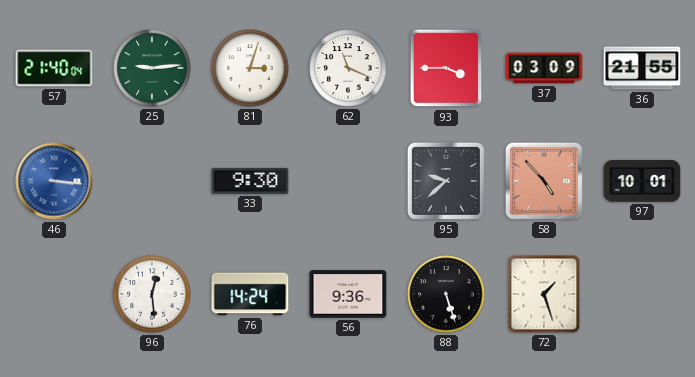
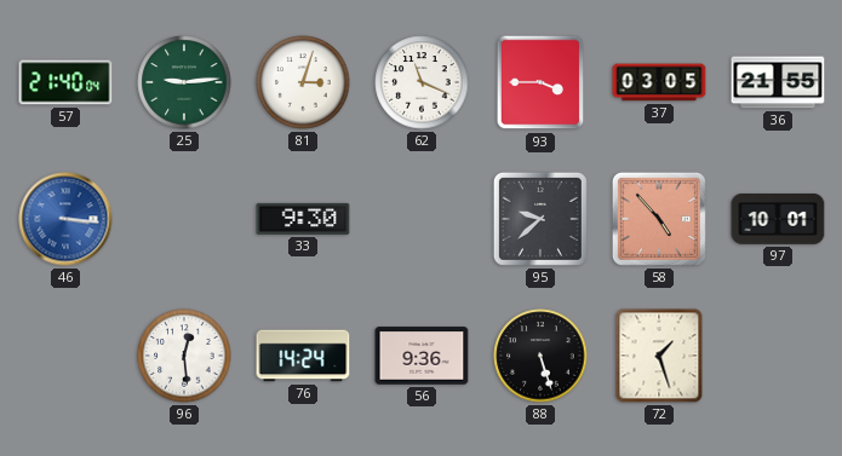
37: 03:09 -> 03:05
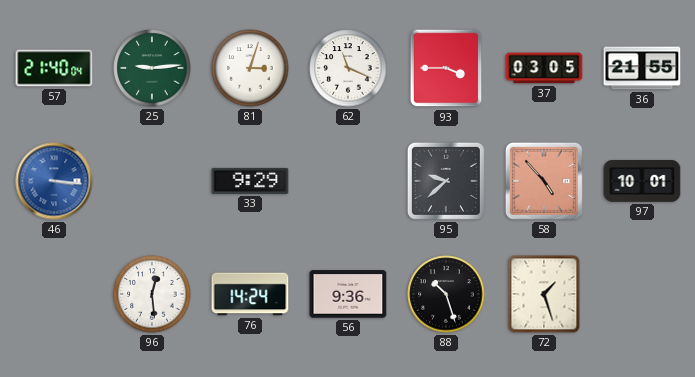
33: 9:30 -> 9:29
88: 5:27 -> 10:27
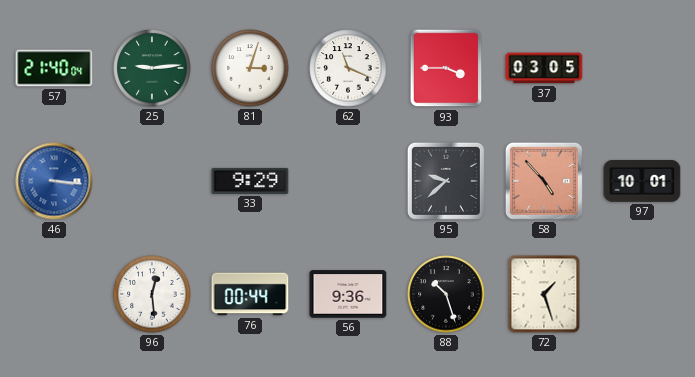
36: 21:55 -> none
76: 14:24 -> 00:44
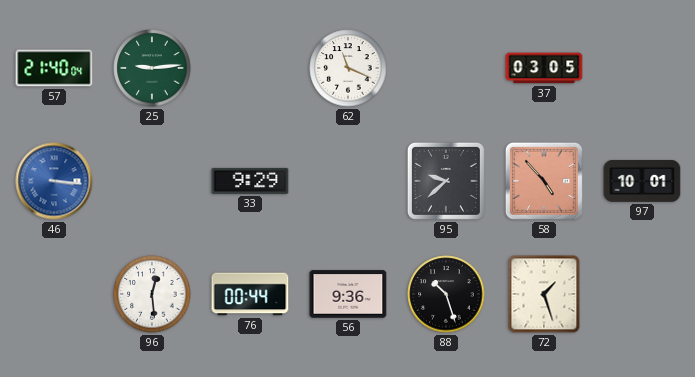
81: 3:03 -> none
93: 3:45 -> none
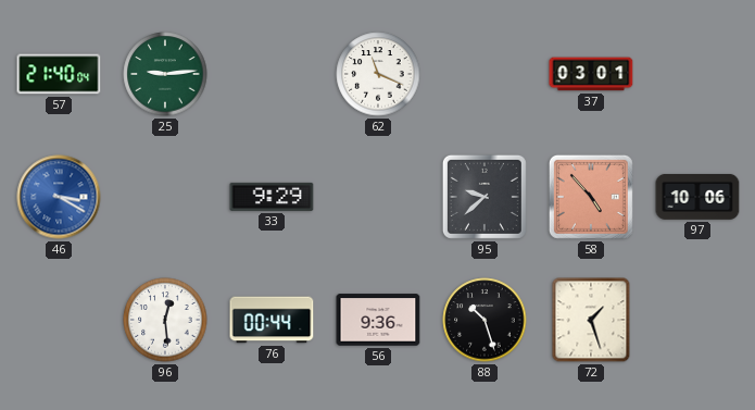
37: 03:05 -> 03:01
46: 3:16 -> 3:20
97: 10:01 -> 10:06
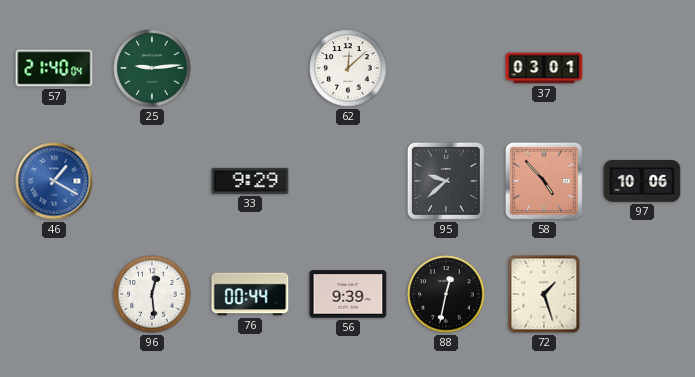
62: 11:19 -> 12:08
46: 3:20 -> 1:20
56: 9:36 -> 9:39
88: 10:27 -> 12:32
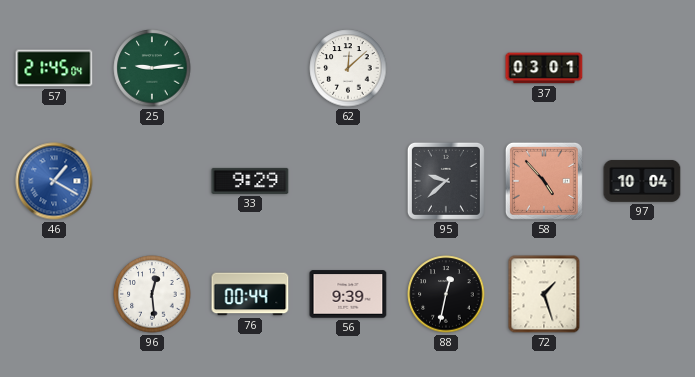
57: 21:40 -> 21:45
97: 10:06 -> 10:04
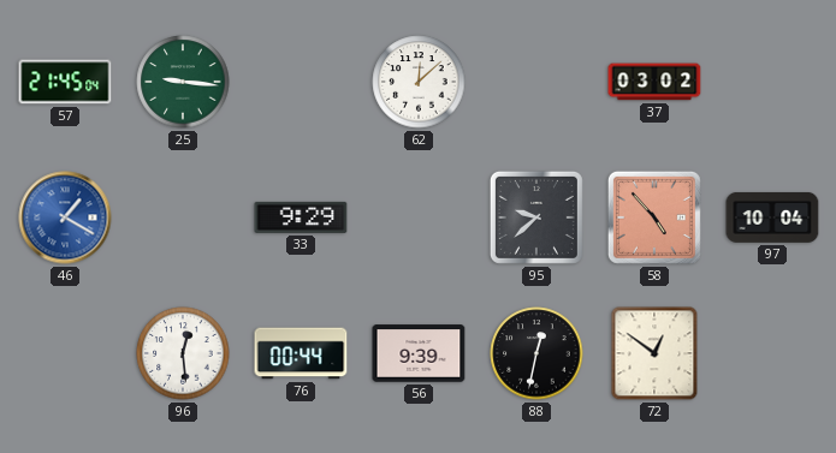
25: 9:14 -> 9:16
37: 03:01 -> 03:02
72: 1:27 -> 12:51
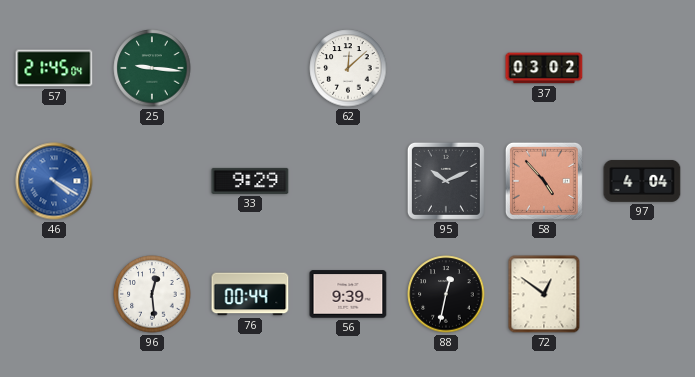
46: 1:20 -> 4:20
95: 9:38 -> 10:11
97: 10:04 -> 4:04
